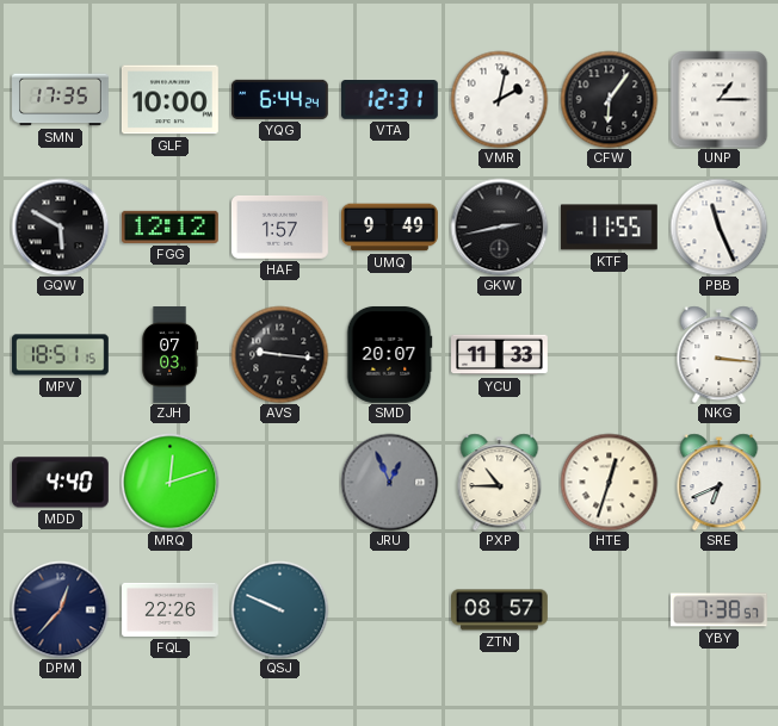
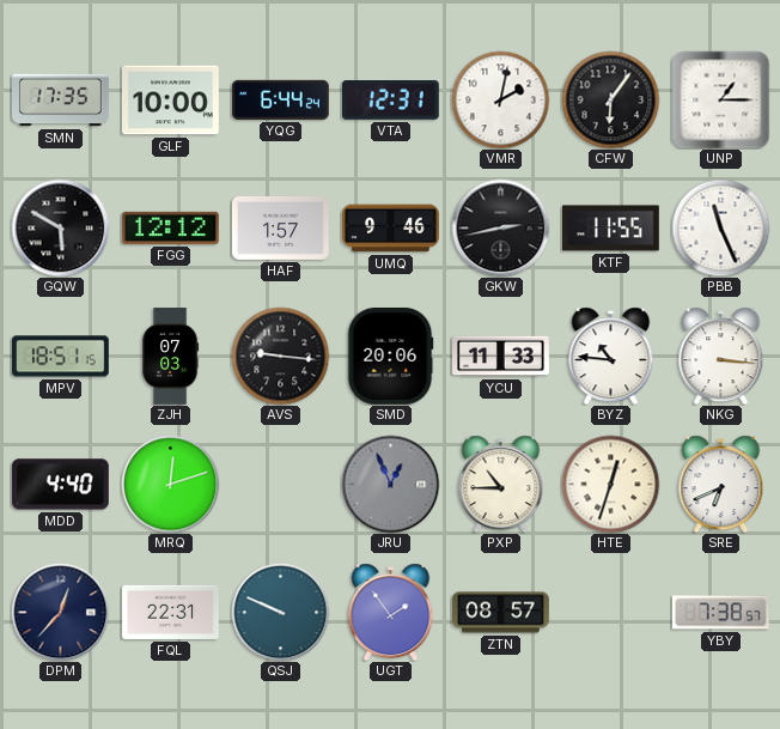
UMQ: 9:49 -> 9:46
SMD: 20:07 -> 20:06
BYZ: none -> 10:46
FQL: 22:26 -> 22:31
UGT: none -> 1:54
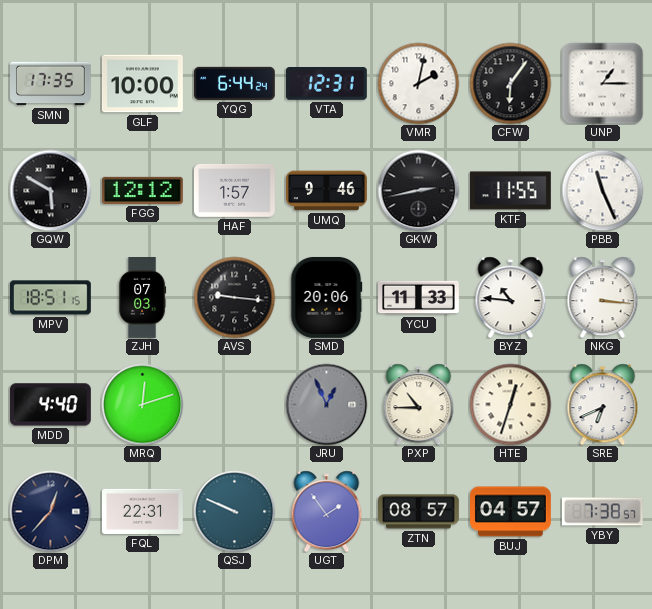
BUJ: none -> 04:57
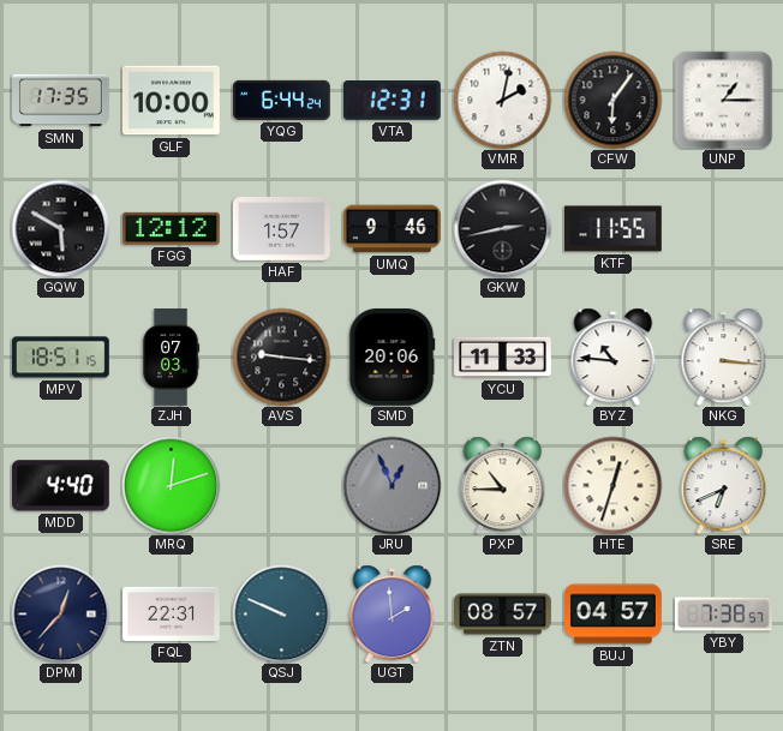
PBB: 11:26 -> none
UGT: 1:54 -> 1:59
